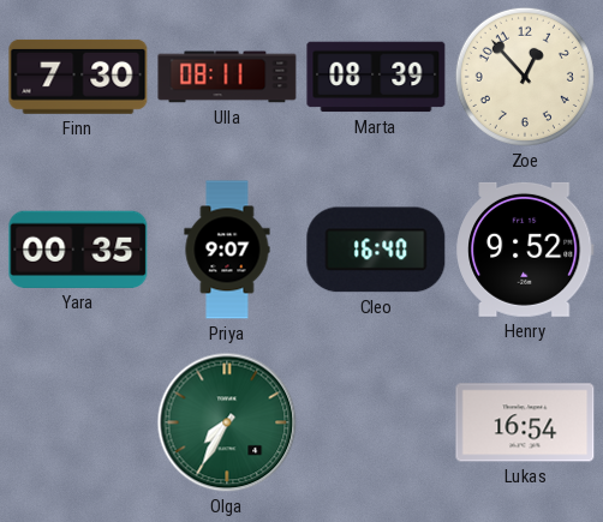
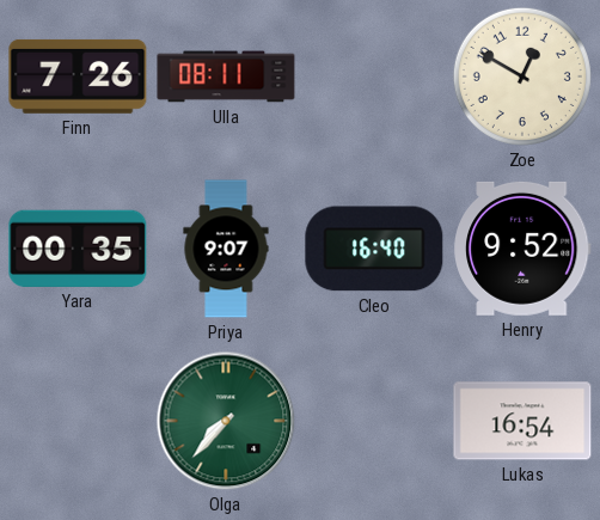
Finn: 7:30 -> 7:26
Marta: 08:39 -> none
Zoe: 12:53 -> 12:50
Olga: 7:35 -> 7:37
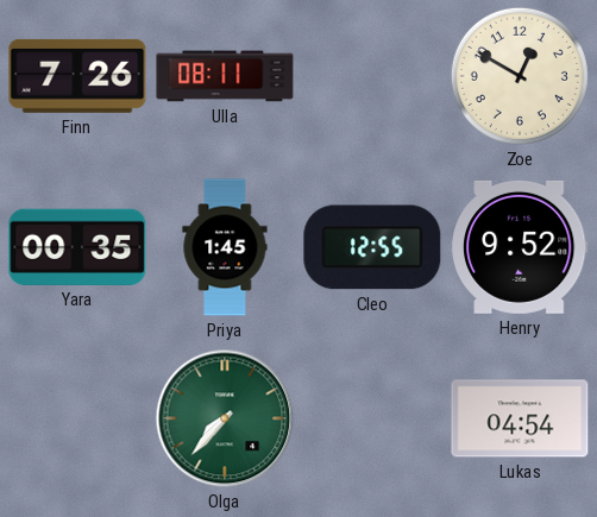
Priya: 9:07 -> 1:45
Cleo: 16:40 -> 12:55
Lukas: 16:54 -> 04:54
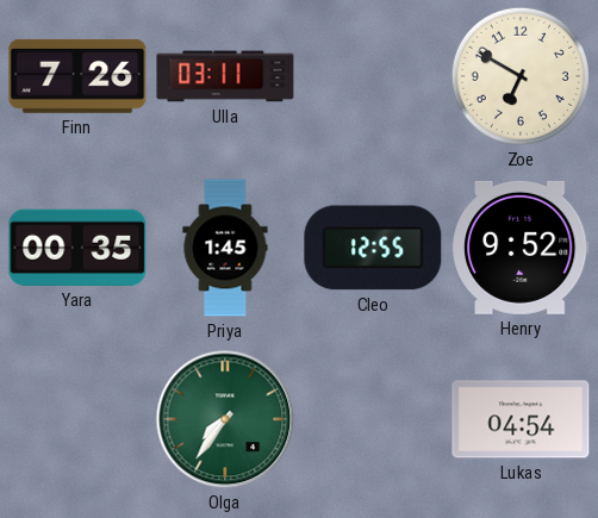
Ulla: 08:11 -> 03:11
Zoe: 12:50 -> 6:50
Olga: 7:37 -> 7:36
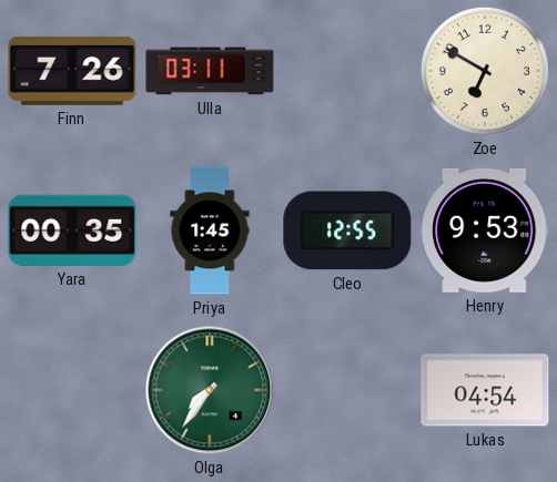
Henry: 9:52 -> 9:53
